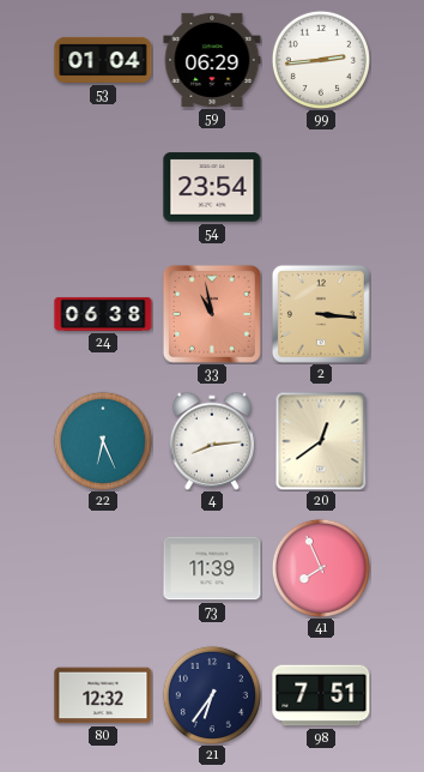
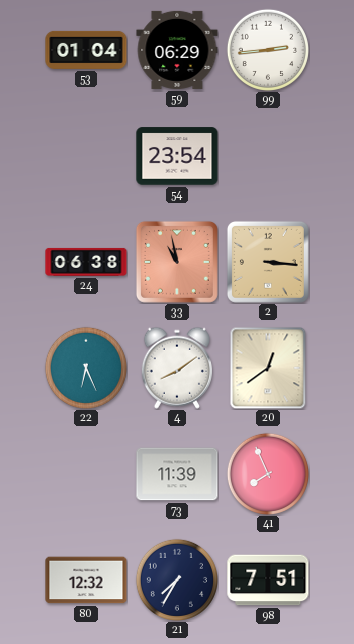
4: 8:14 -> 8:09
21: 6:36 -> 7:35
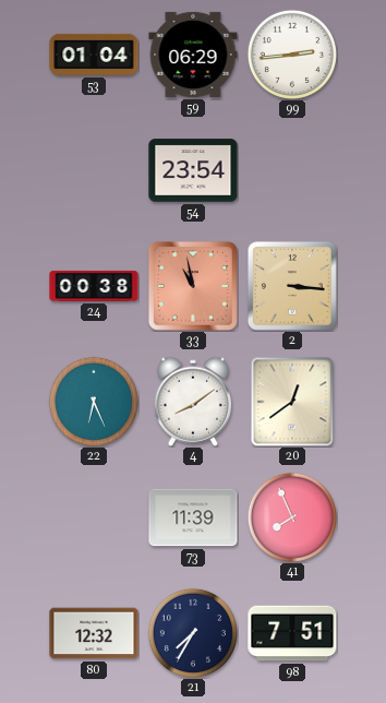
24: 06:38 -> 00:38
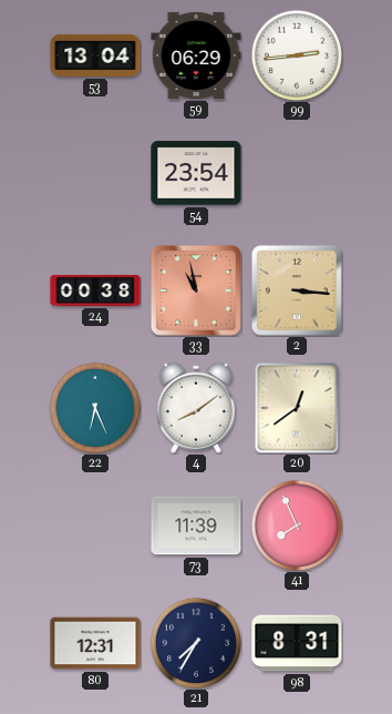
53: 01:04 -> 13:04
80: 12:32 -> 12:31
98: 7:51 -> 8:31
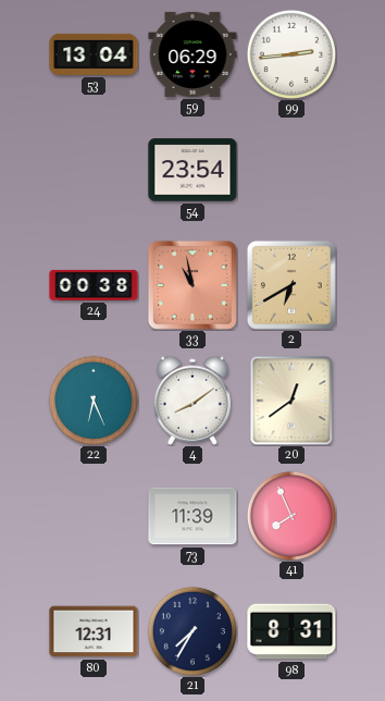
2: 3:16 -> 6:40
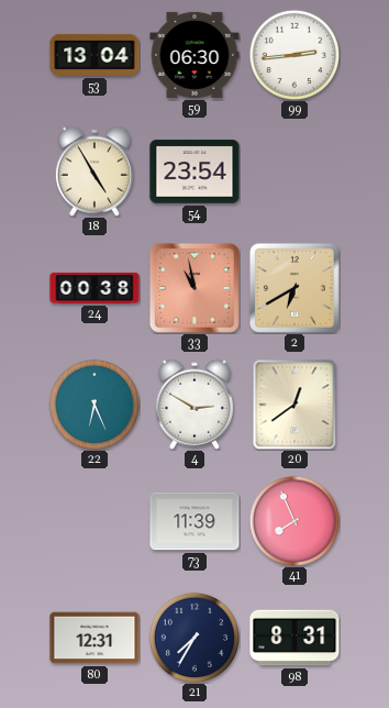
59: 06:29 -> 06:30
18: none -> 4:55
4: 8:09 -> 2:50
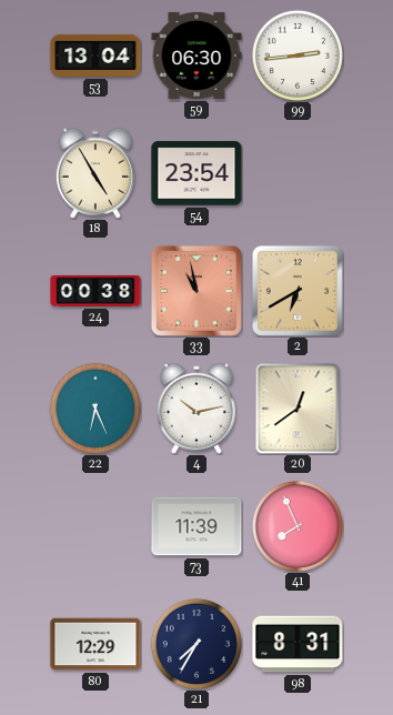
4: 2:50 -> 10:13
80: 12:31 -> 12:29
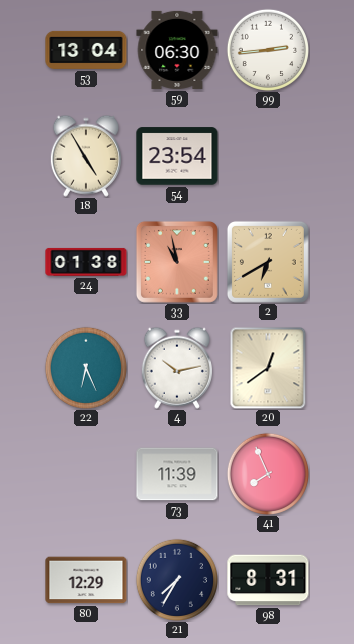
24: 00:38 -> 01:38
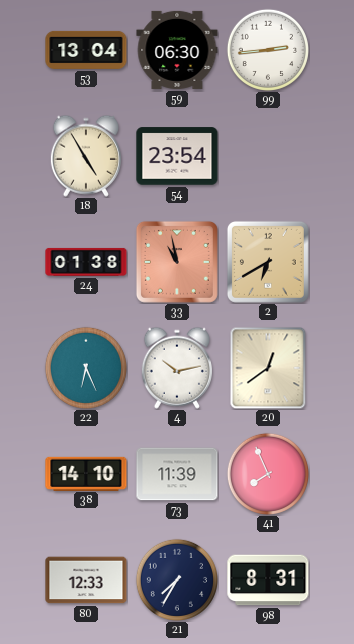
38: none -> 14:10
80: 12:29 -> 12:33
